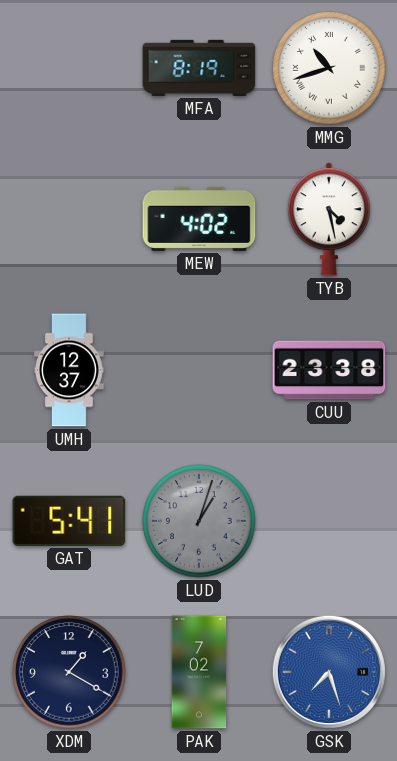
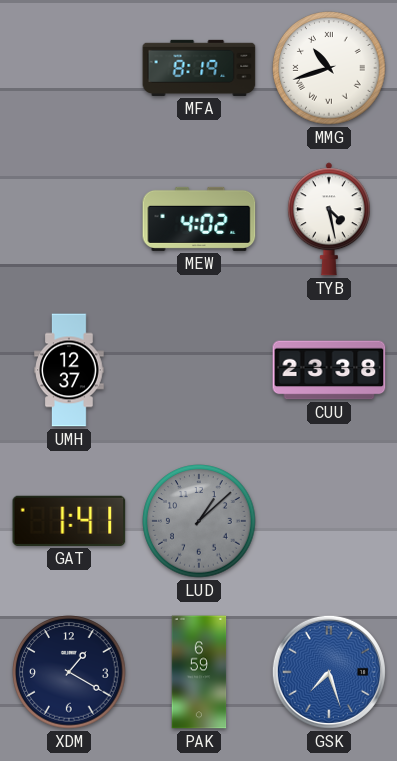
GAT: 5:41 -> 1:41
LUD: 1:03 -> 1:08
PAK: 7:02 -> 6:59
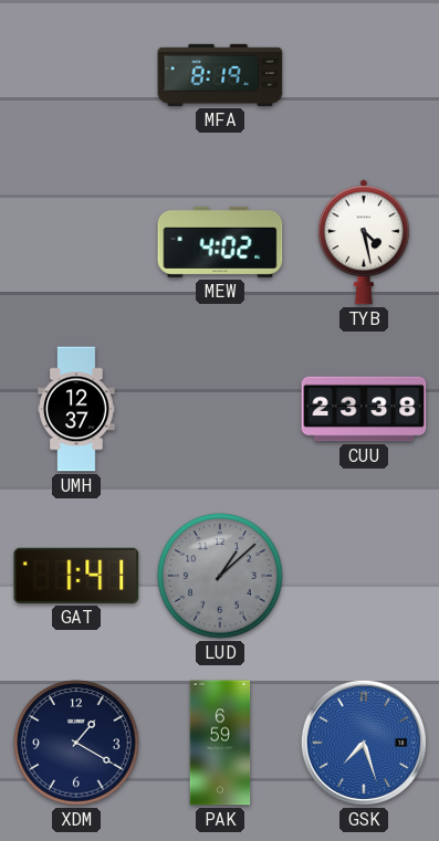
MMG: 10:42 -> none
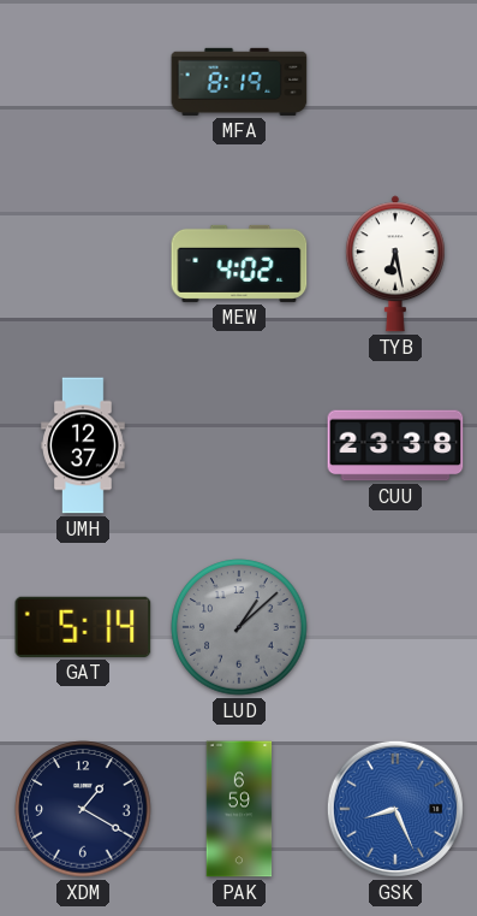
TYB: 4:28 -> 6:28
GAT: 1:41 -> 5:14
GSK: 7:27 -> 8:26
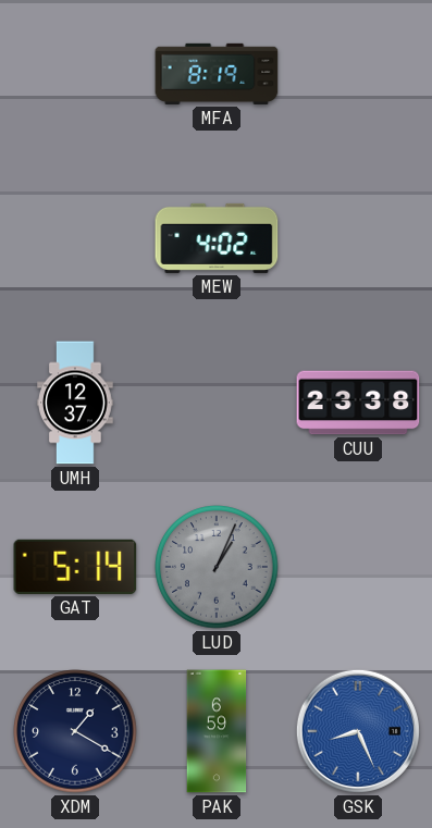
TYB: 6:28 -> none
LUD: 1:08 -> 1:04
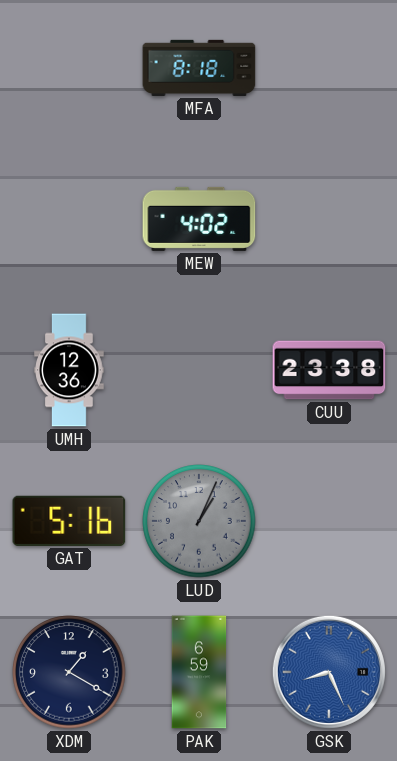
MFA: 8:19 -> 8:18
UMH: 12:37 -> 12:36
GAT: 5:14 -> 5:16
